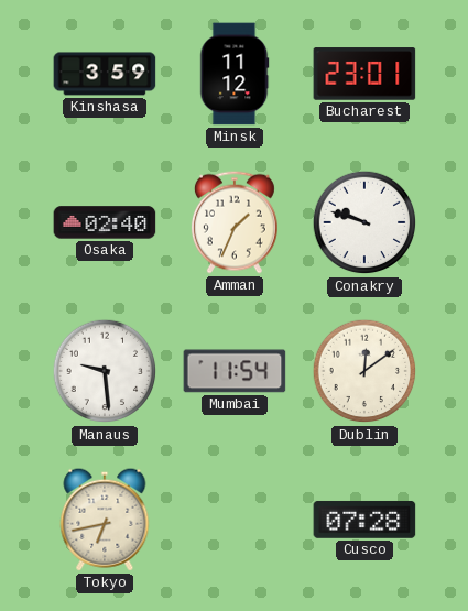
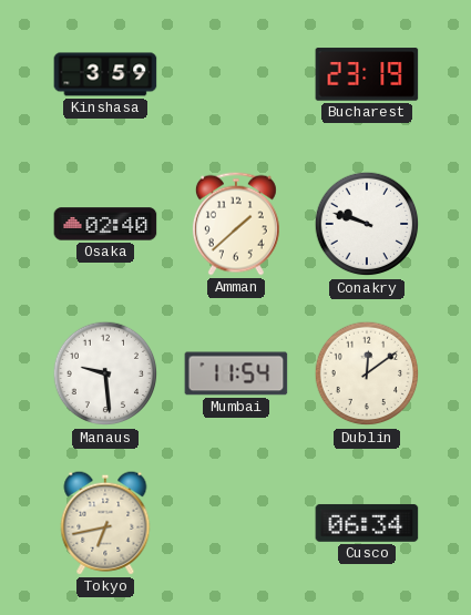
Minsk: 11:12 -> none
Bucharest: 23:01 -> 23:19
Amman: 1:34 -> 1:38
Cusco: 07:28 -> 06:34
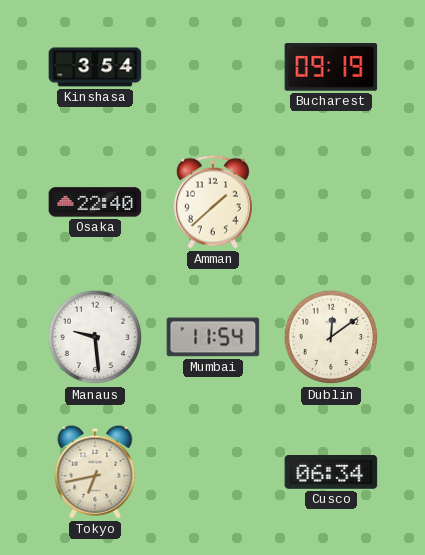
Kinshasa: 3:59 -> 3:54
Bucharest: 23:19 -> 09:19
Osaka: 02:40 -> 22:40
Conakry: 9:48 -> none
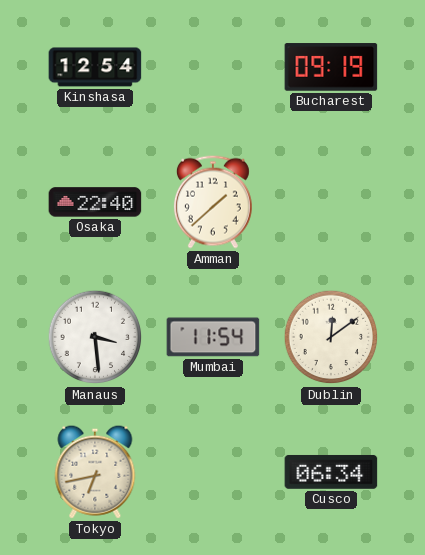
Kinshasa: 3:54 -> 12:54
Manaus: 9:29 -> 3:29
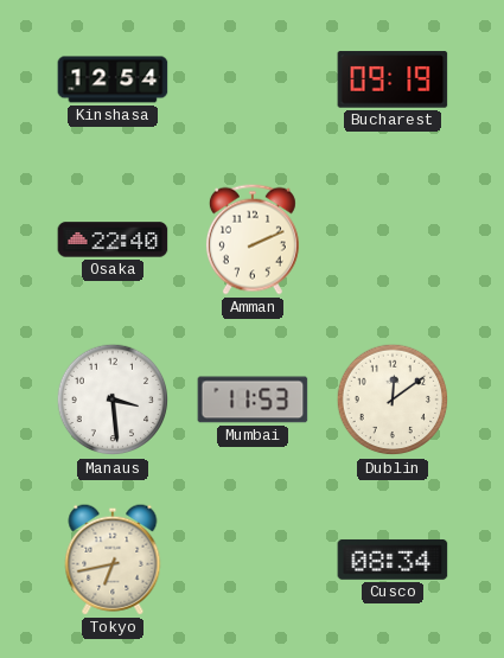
Amman: 1:38 -> 2:11
Mumbai: 11:54 -> 11:53
Cusco: 06:34 -> 08:34
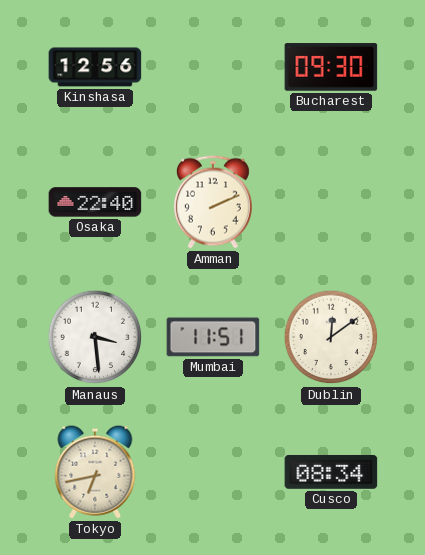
Kinshasa: 12:54 -> 12:56
Bucharest: 09:19 -> 09:30
Mumbai: 11:53 -> 11:51
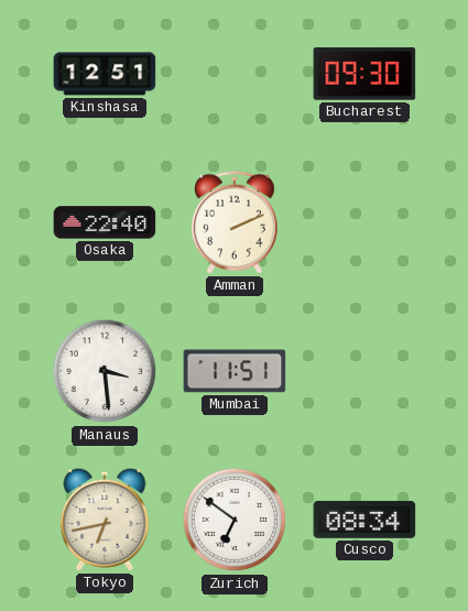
Kinshasa: 12:56 -> 12:51
Dublin: 12:09 -> none
Zurich: none -> 6:51
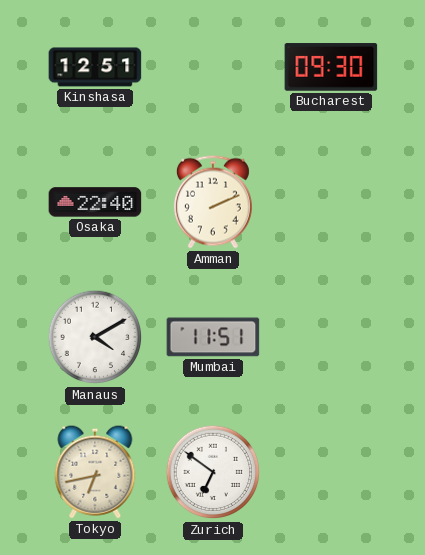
Manaus: 3:29 -> 4:10
Cusco: 08:34 -> none
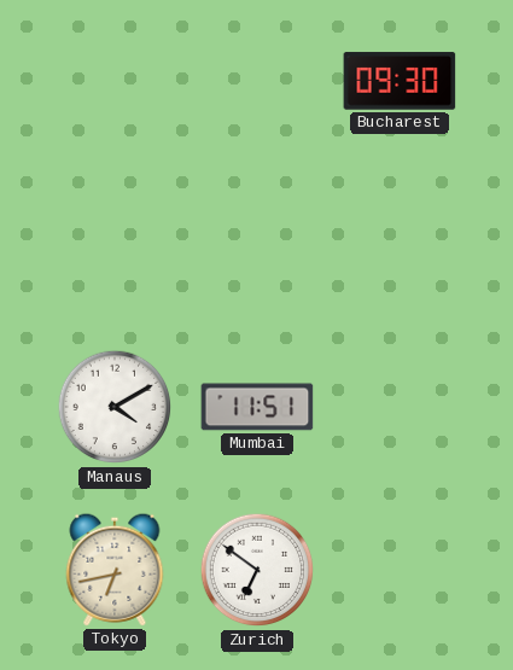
Kinshasa: 12:51 -> none
Osaka: 22:40 -> none
Amman: 2:11 -> none
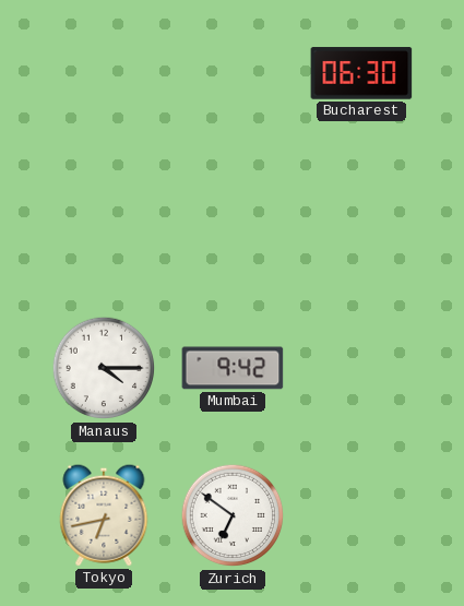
Bucharest: 09:30 -> 06:30
Manaus: 4:10 -> 4:15
Mumbai: 11:51 -> 9:42
